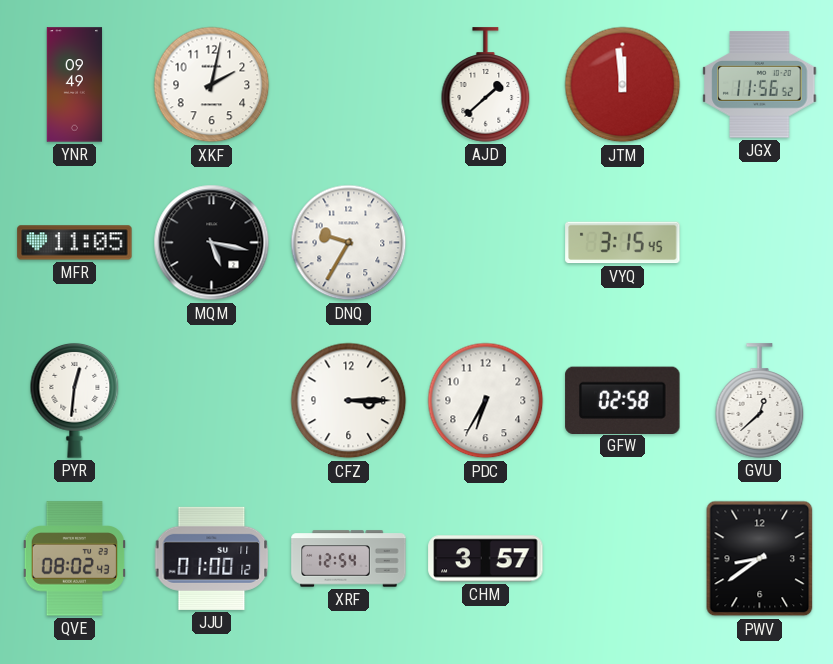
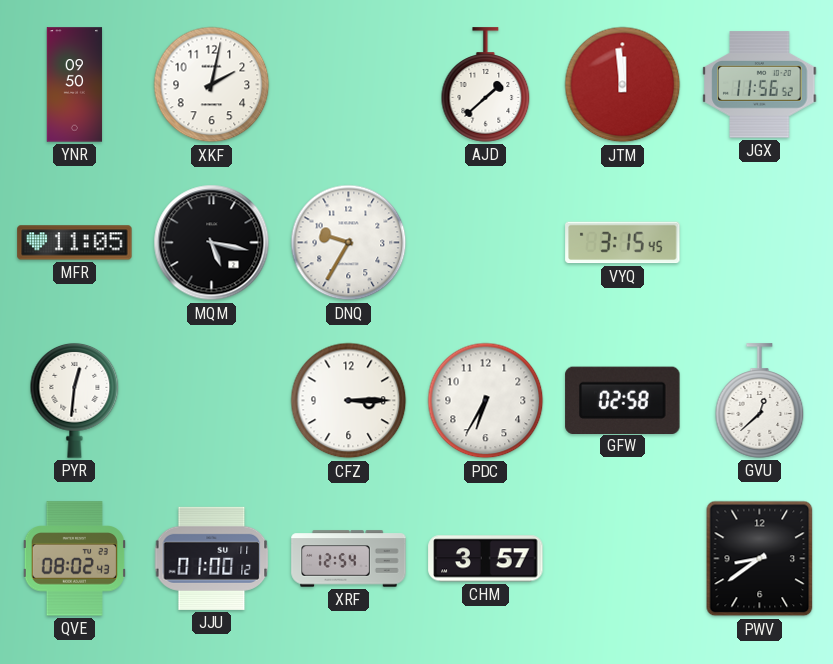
YNR: 09:49 -> 09:50
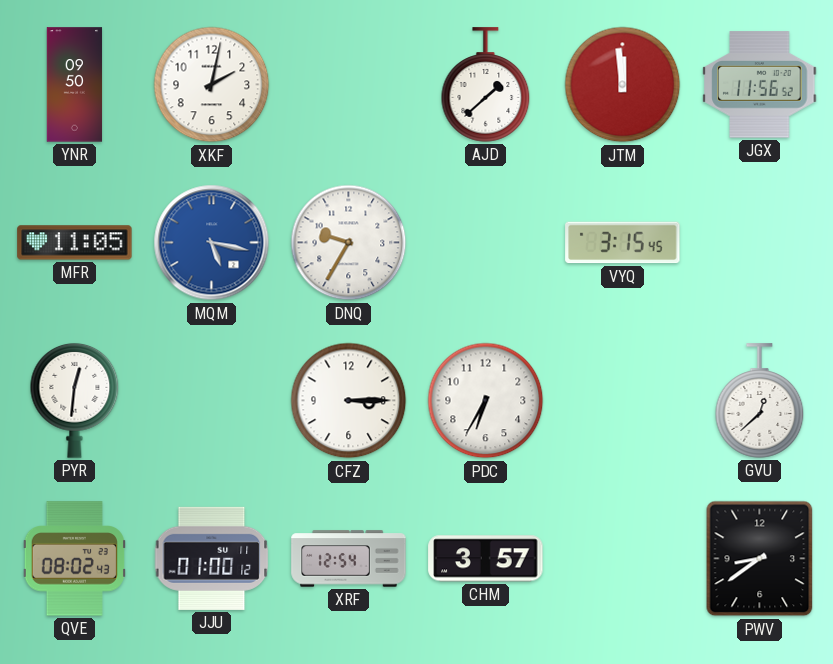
MQM dial: black -> blue
GFW: 02:58 -> none
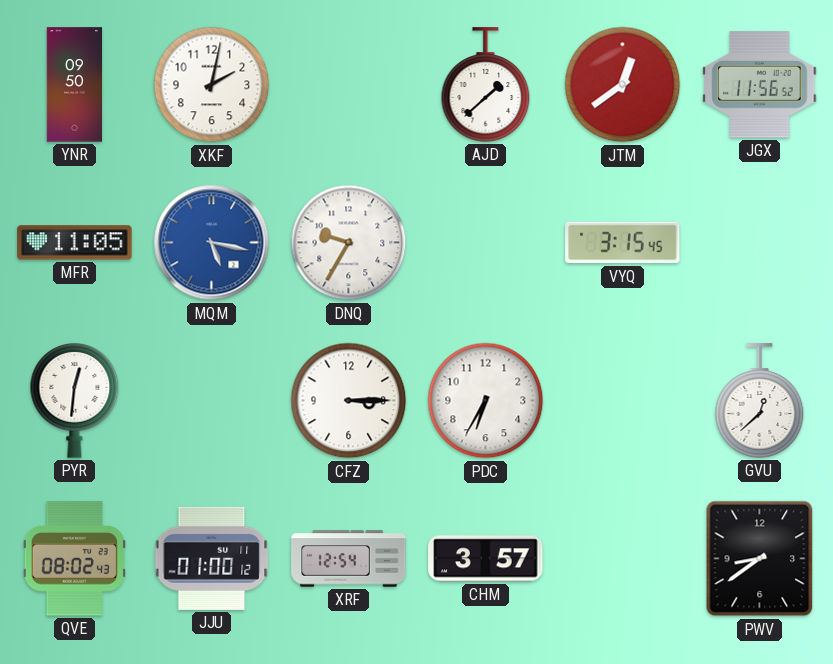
JTM: 11:59 -> 12:39
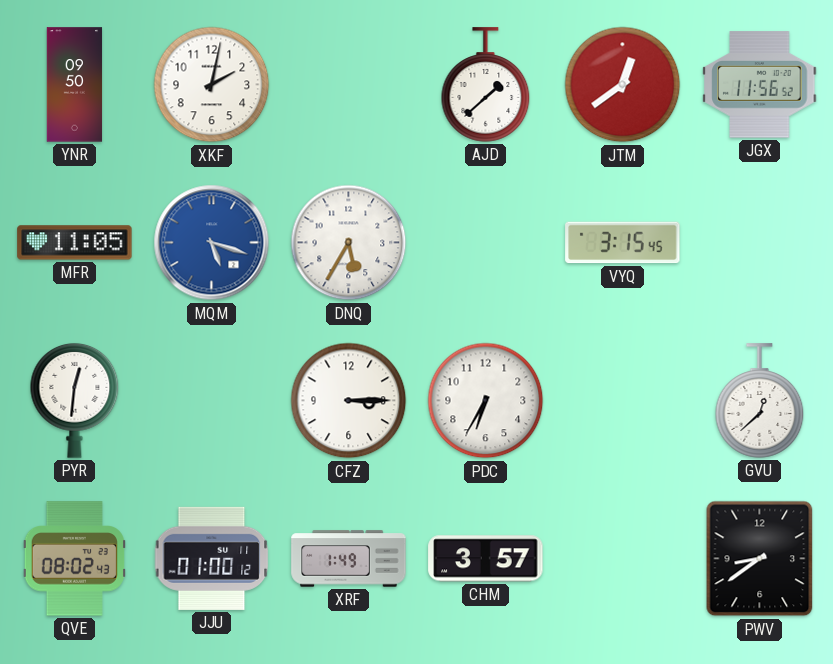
MQM: 5:17 -> 5:18
DNQ: 9:35 -> 5:35
XRF: 12:54 -> 1:49
